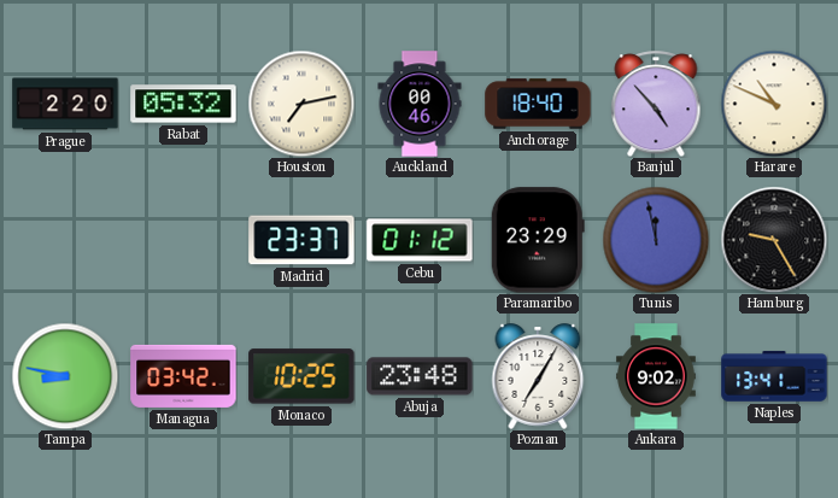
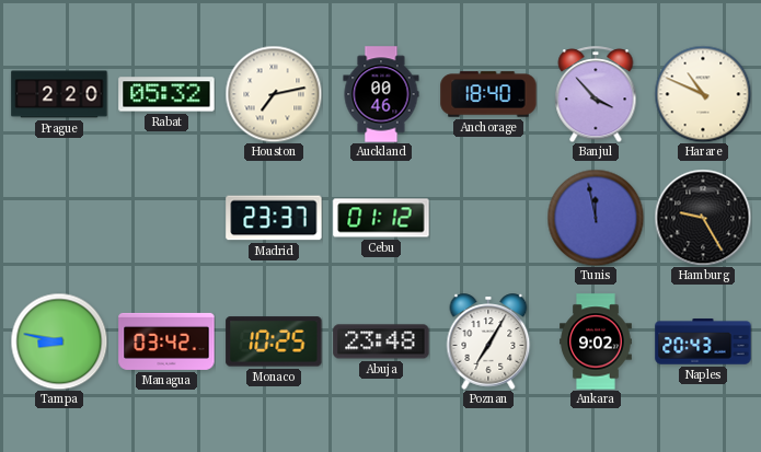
Banjul: 4:53 -> 3:53
Paramaribo: 23:29 -> none
Naples: 13:41 -> 20:43
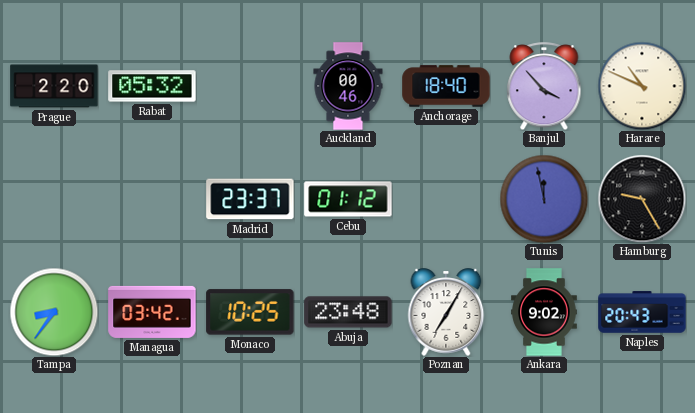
Houston: 7:13 -> none
Tampa: 8:47 -> 8:36
